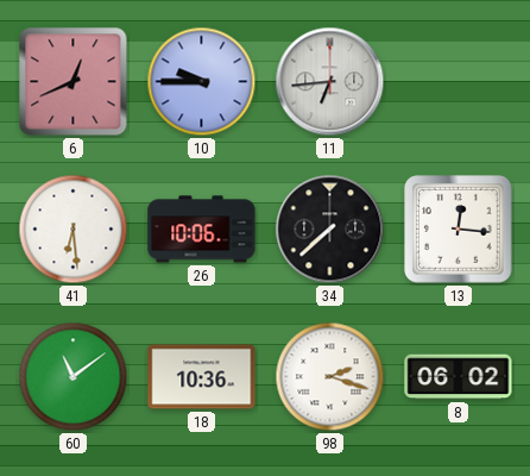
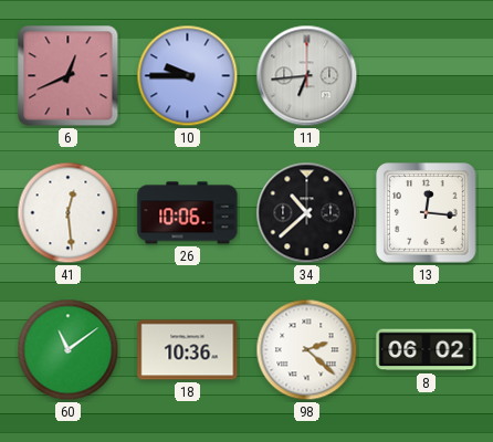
41: 6:29 -> 12:29
34: 7:38 -> 10:38
98: 2:18 -> 2:22
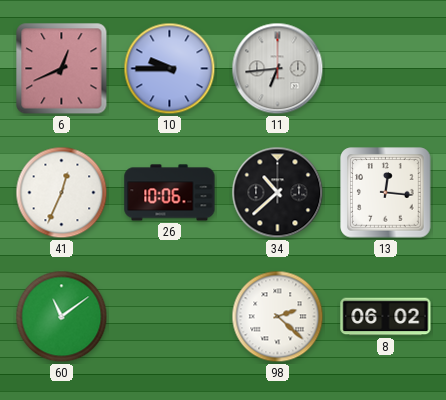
41: 12:29 -> 12:34
18: 10:36 -> none
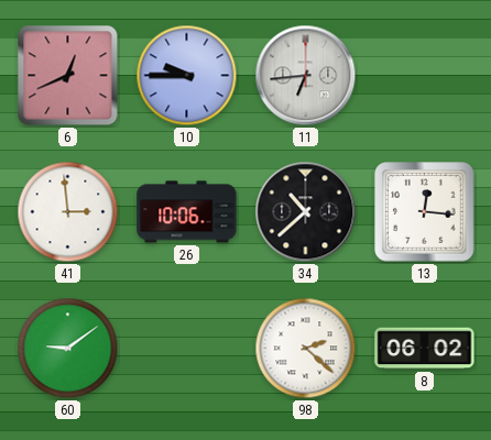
41: 12:34 -> 2:59
60: 11:09 -> 9:09
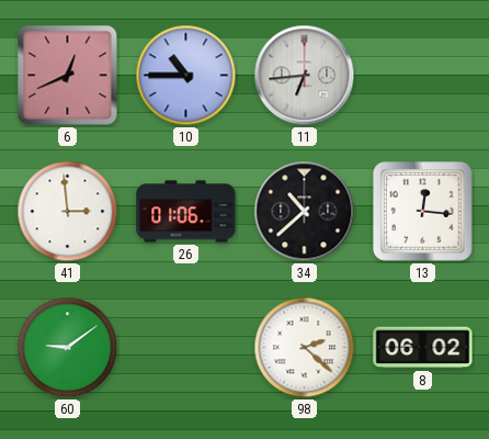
10: 9:45 -> 10:45
26: 10:06 -> 01:06
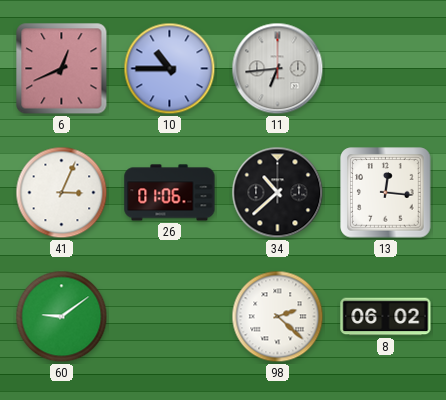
41: 2:59 -> 3:04
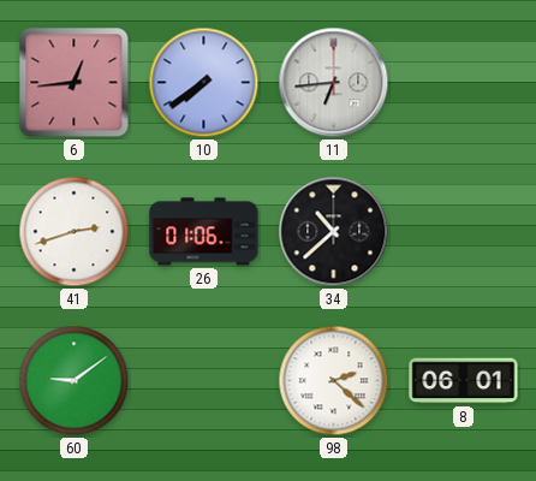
6: 12:41 -> 12:44
10: 10:45 -> 7:39
41: 3:04 -> 2:42
13: 12:16 -> none
8: 06:02 -> 06:01
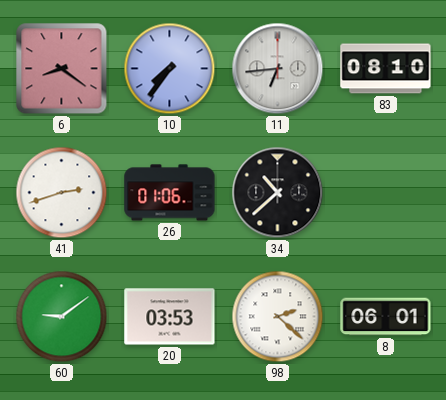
6: 12:44 -> 8:21
10: 7:39 -> 7:36
83: none -> 08:10
20: none -> 03:53
